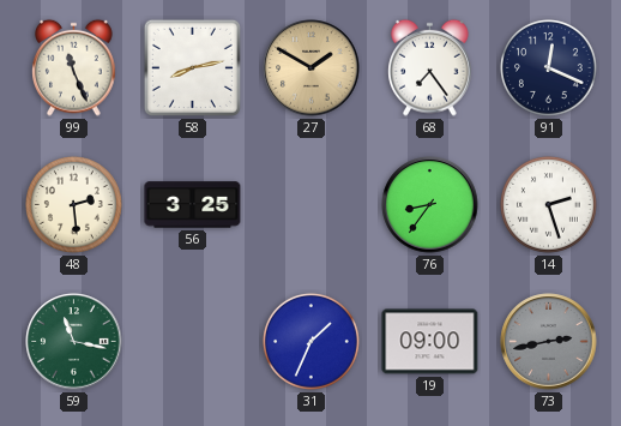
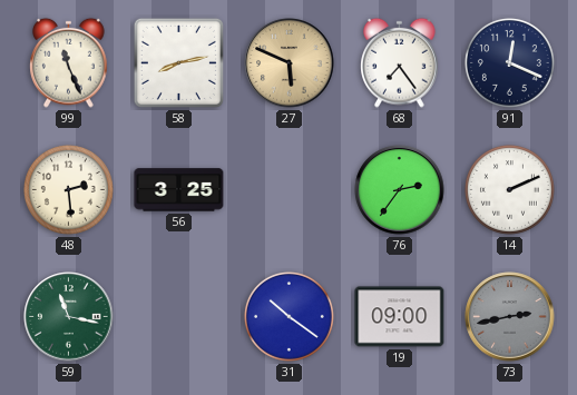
27: 1:50 -> 5:49
76: 8:36 -> 2:36
14: 2:27 -> 2:11
31: 1:34 -> 10:21
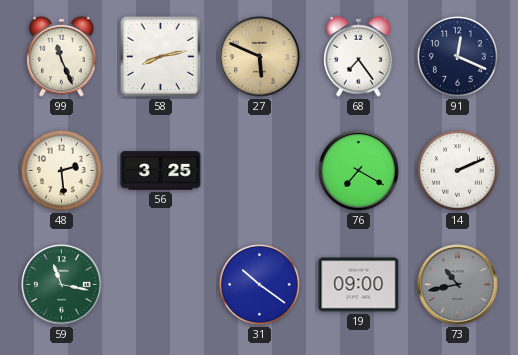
76: 2:36 -> 7:20
73: 2:43 -> 10:43
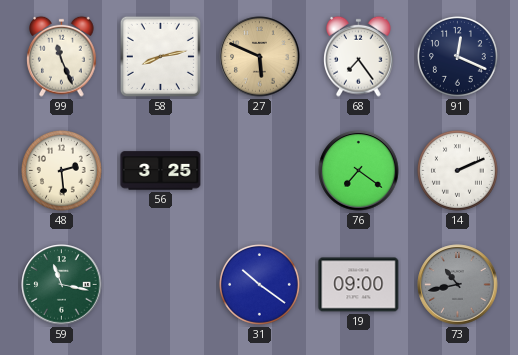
76: 7:20 -> 7:21
